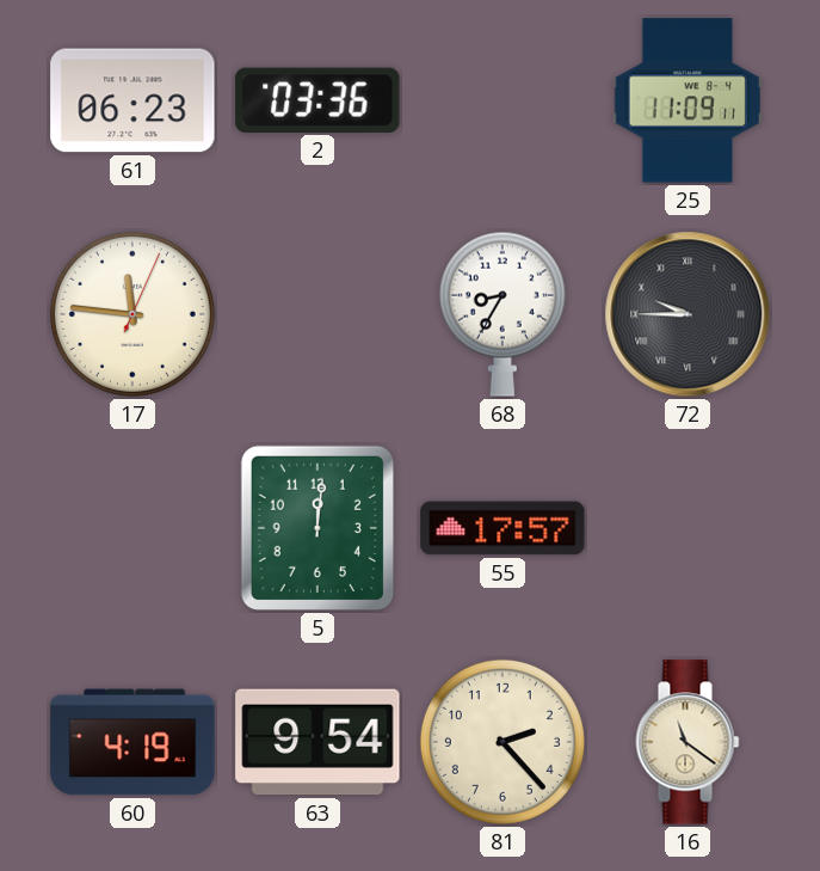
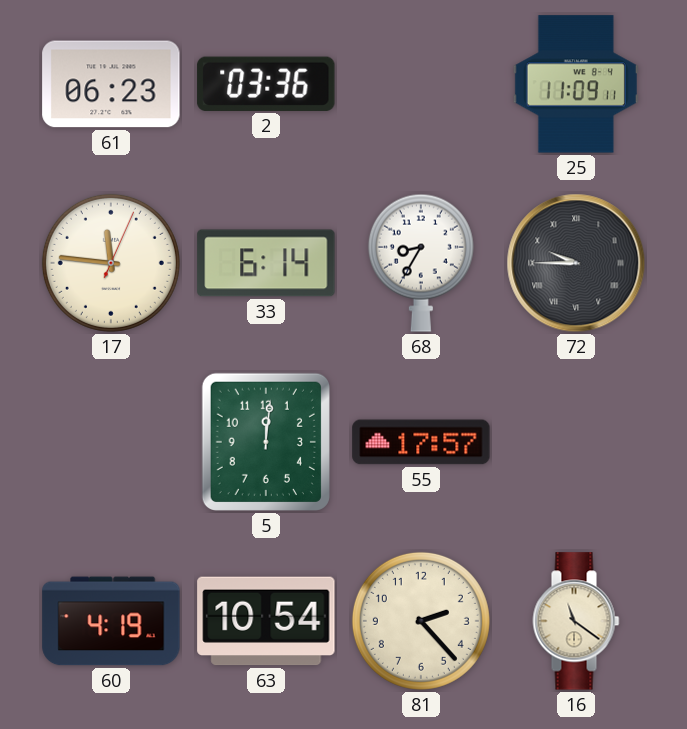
33: none -> 6:14
63: 9:54 -> 10:54
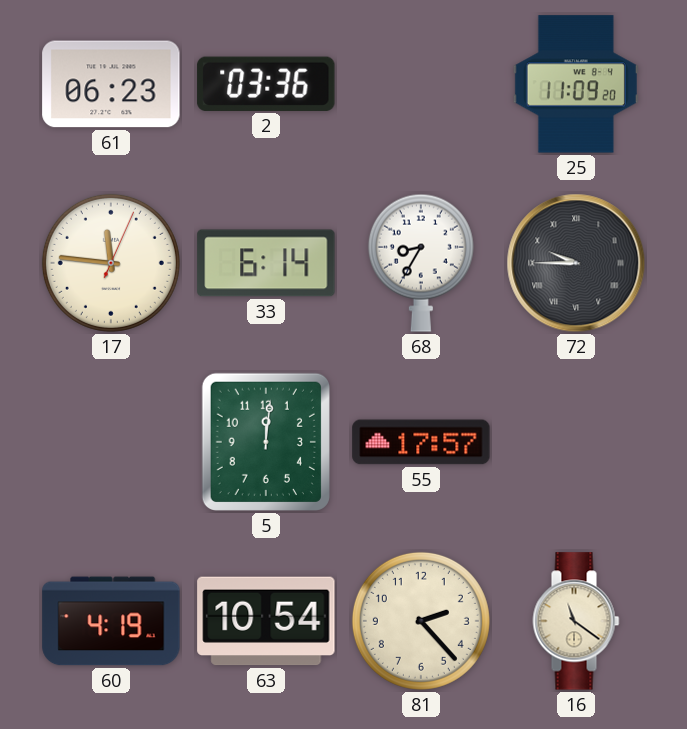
25: 11:09:11 -> 11:09:20
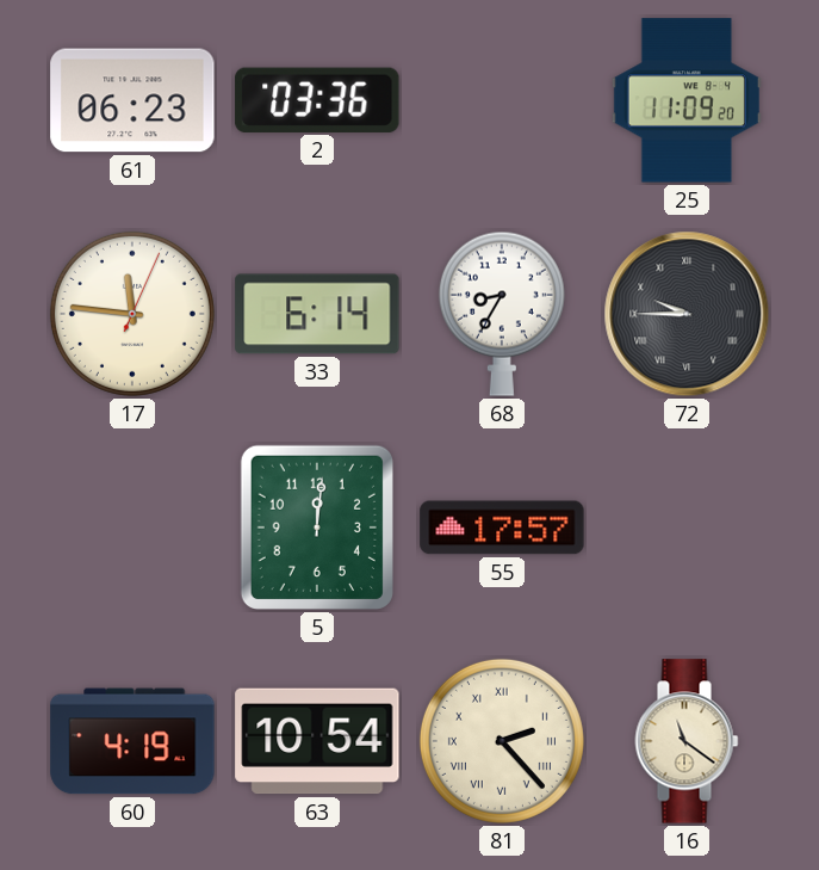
81 numerals: Arabic -> Roman
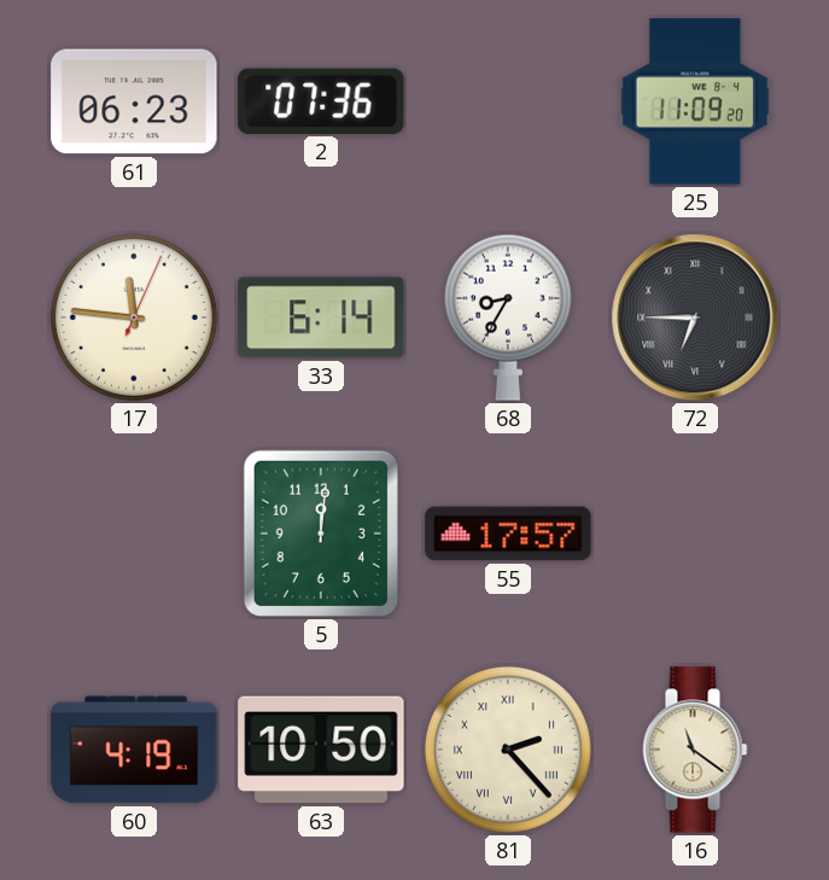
2: 03:36 -> 07:36
72: 9:45 -> 6:45
63: 10:54 -> 10:50
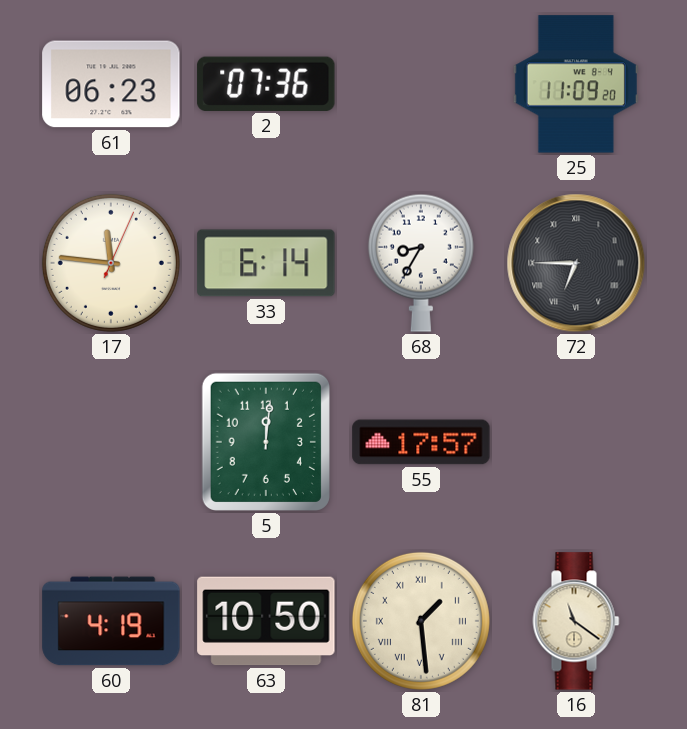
81: 2:23 -> 1:29
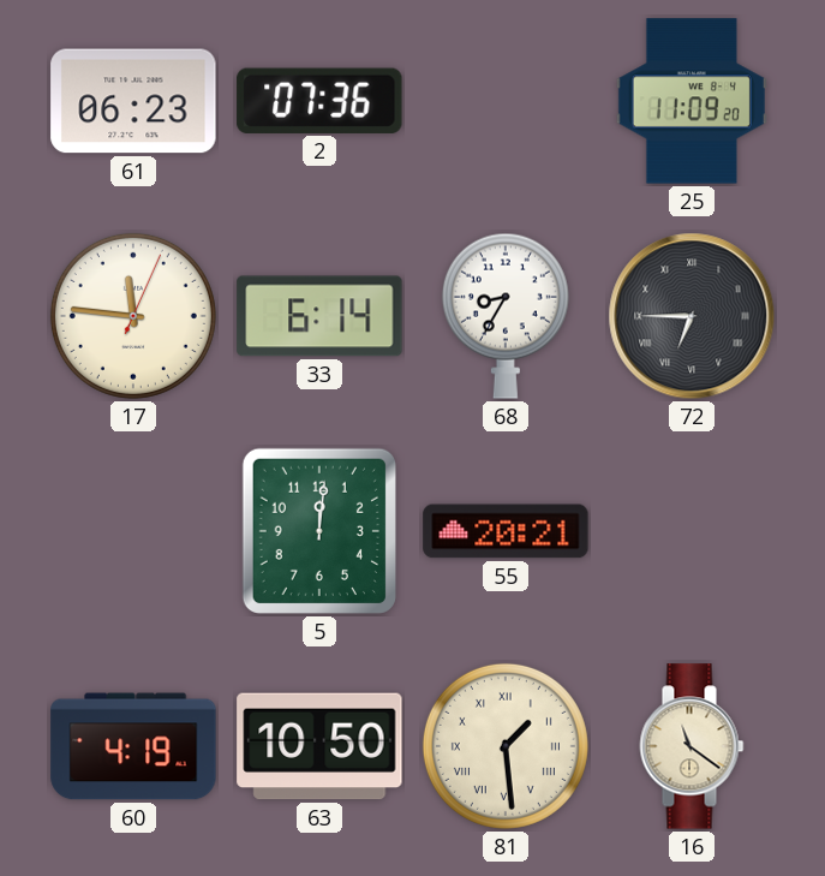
55: 17:57 -> 20:21
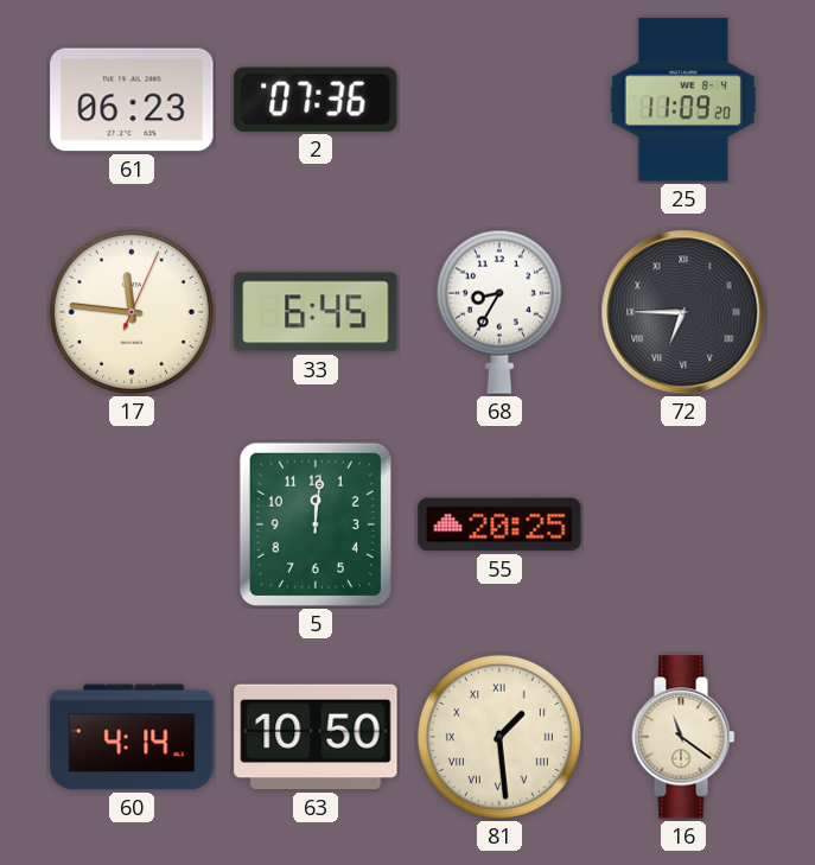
33: 6:14 -> 6:45
55: 20:21 -> 20:25
60: 4:19 -> 4:14
